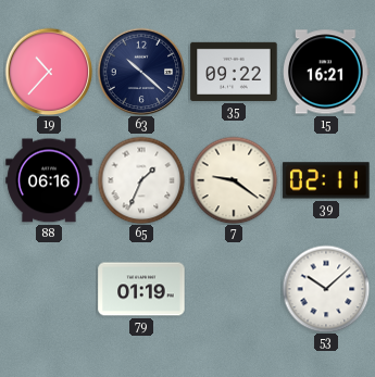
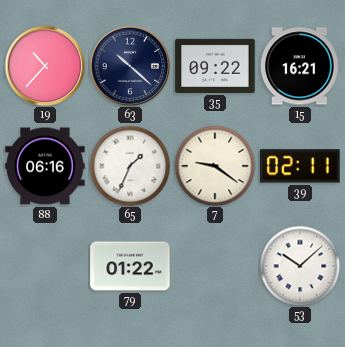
79: 01:19 -> 01:22
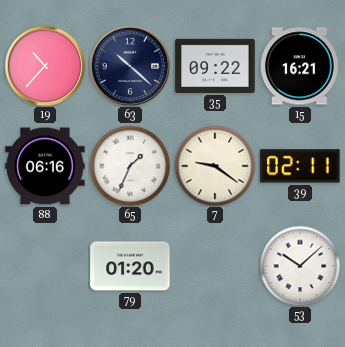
79: 01:22 -> 01:20
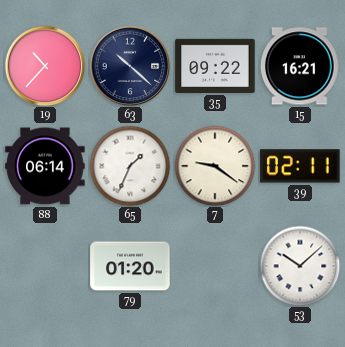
88: 06:16 -> 06:14
